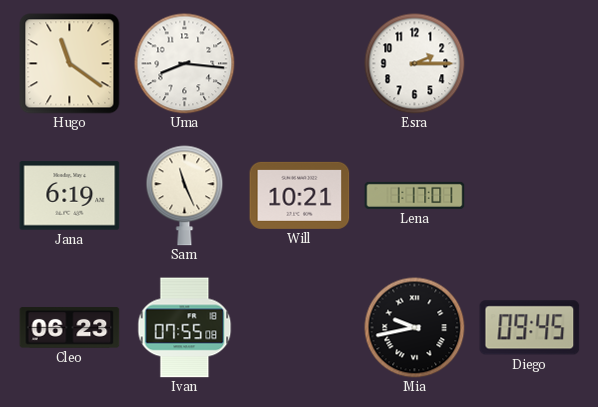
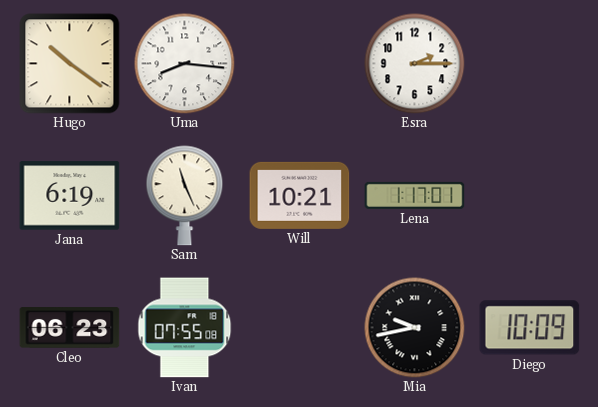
Hugo: 11:21 -> 10:21
Diego: 09:45 -> 10:09
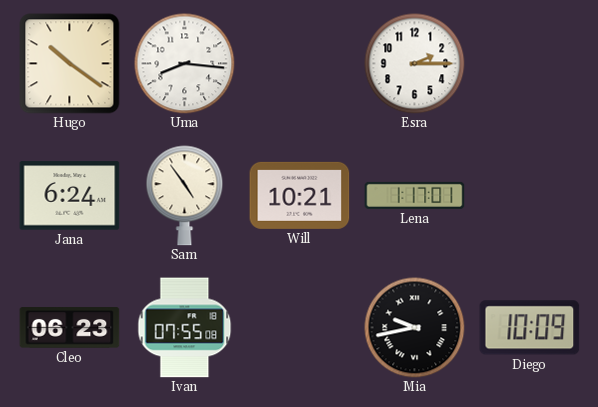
Jana: 6:19 -> 6:24
Sam: 11:26 -> 4:54
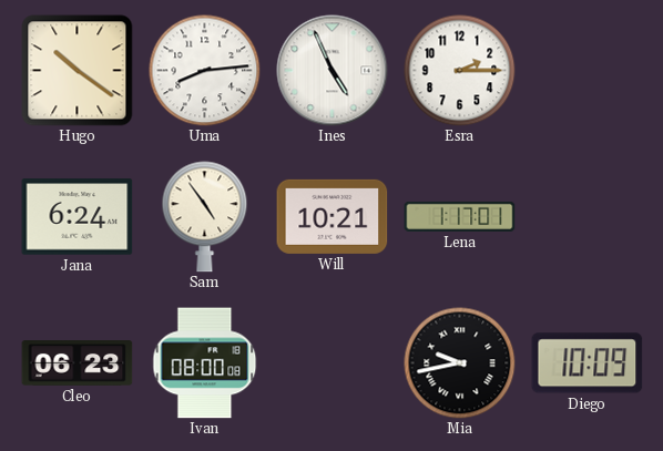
Uma: 8:16 -> 8:14
Ines: none -> 4:56
Ivan: 07:55 -> 08:00
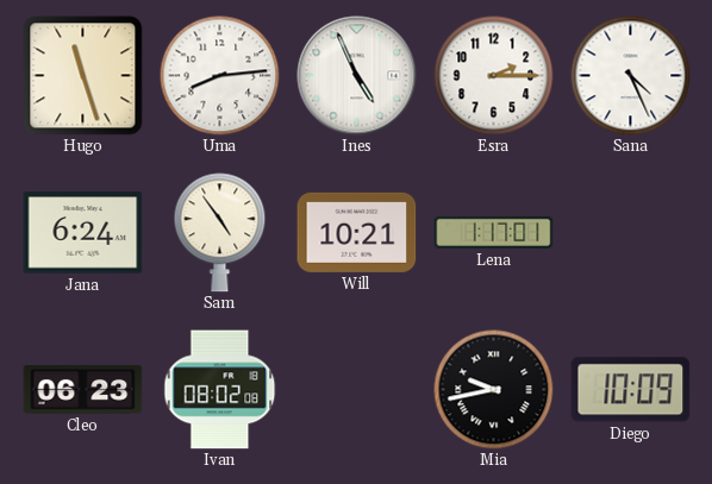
Hugo: 10:21 -> 11:27
Sana: none -> 4:26
Ivan: 08:00 -> 08:02
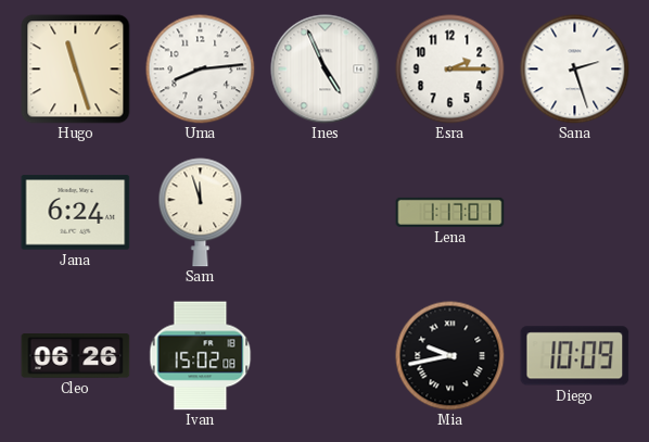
Sana: 4:26 -> 2:27
Sam: 4:54 -> 11:57
Will: 10:21 -> none
Cleo: 06:23 -> 06:26
Ivan: 08:02 -> 15:02
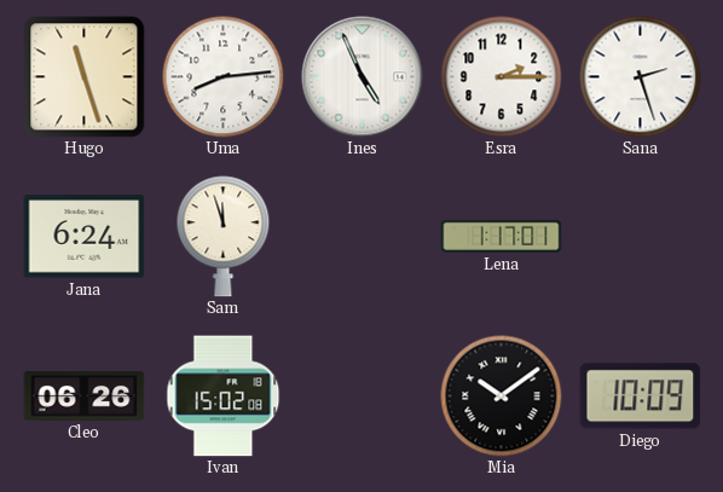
Mia: 9:43 -> 10:09
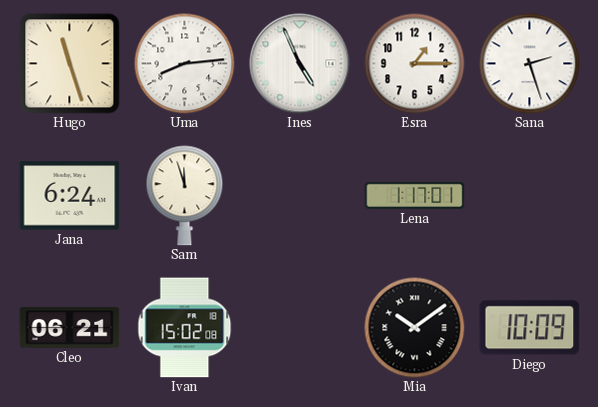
Esra: 2:15 -> 1:15
Cleo: 06:26 -> 06:21
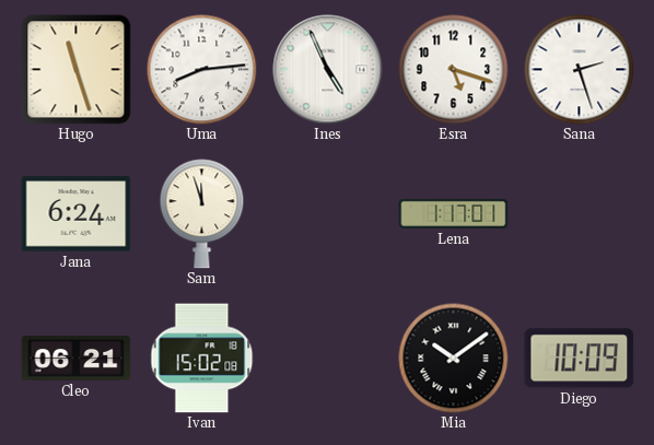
Esra: 1:15 -> 5:18
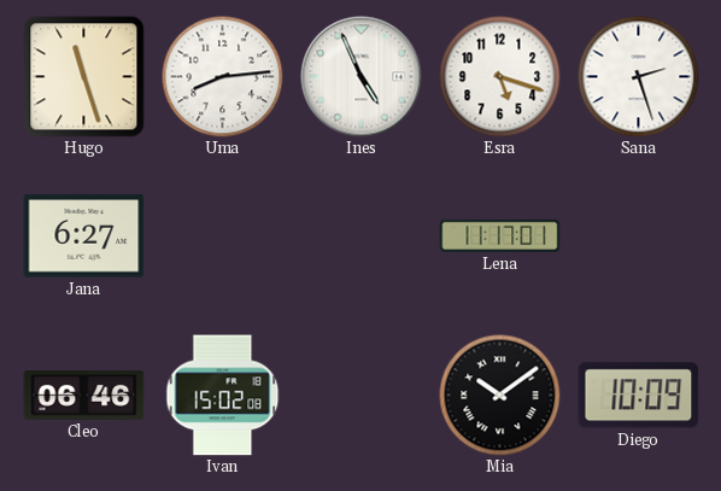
Jana: 6:24 -> 6:27
Sam: 11:57 -> none
Lena: 1:17 -> 11:17
Cleo: 06:21 -> 06:46
